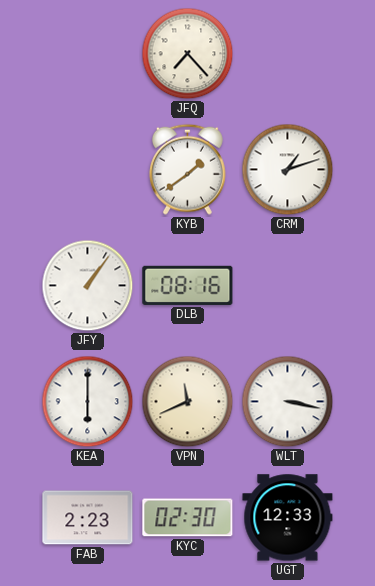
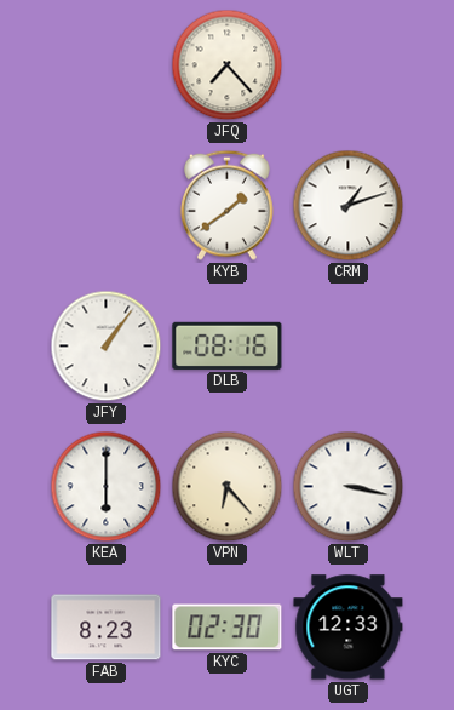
VPN: 11:41 -> 6:23
FAB: 2:23 -> 8:23
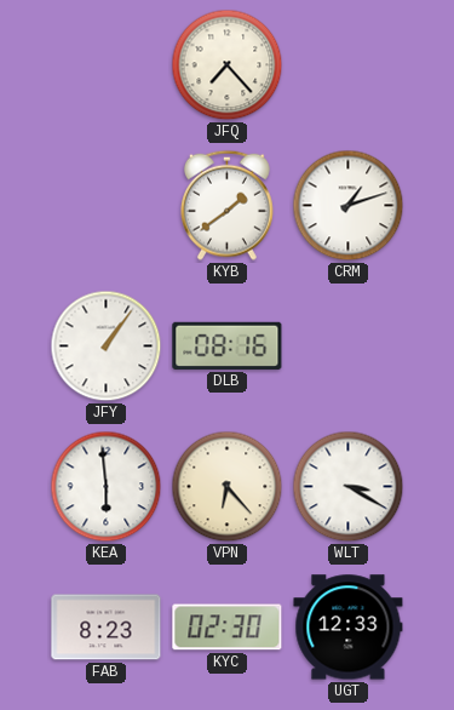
KEA: 6:00 -> 5:59
WLT: 3:17 -> 3:20
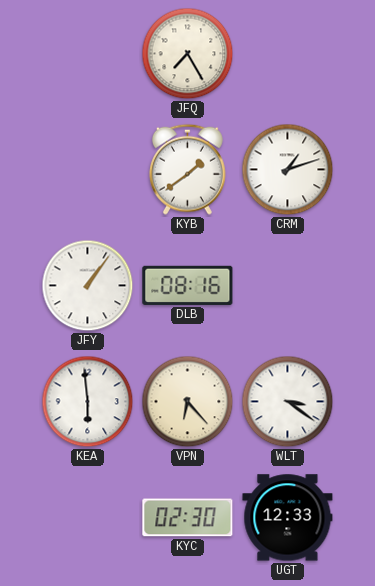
JFQ: 7:23 -> 7:25
WLT: 3:20 -> 3:21
FAB: 8:23 -> none
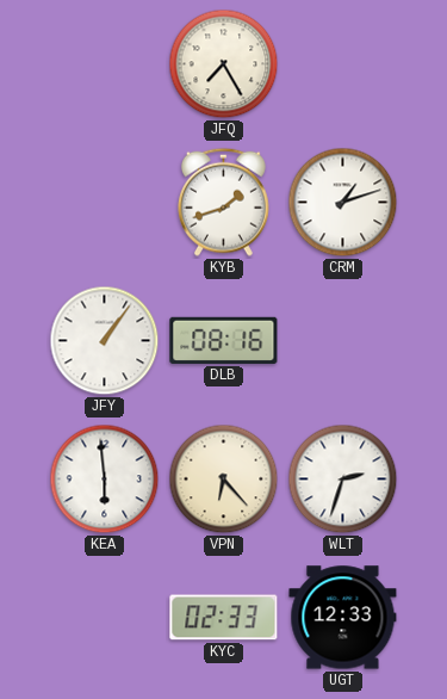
KYB: 1:39 -> 1:42
WLT: 3:21 -> 2:33
KYC: 02:30 -> 02:33
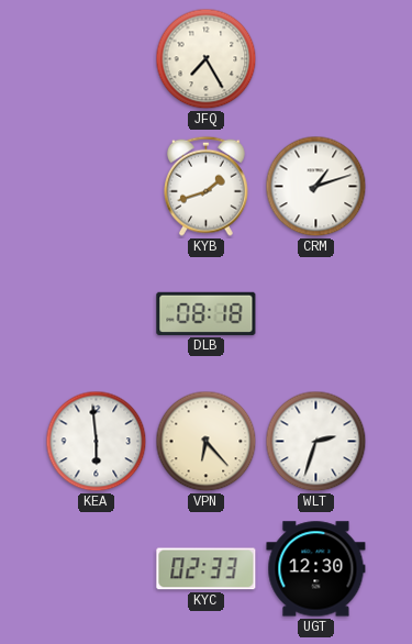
JFY: 1:06 -> none
DLB: 08:16 -> 08:18
UGT: 12:33 -> 12:30
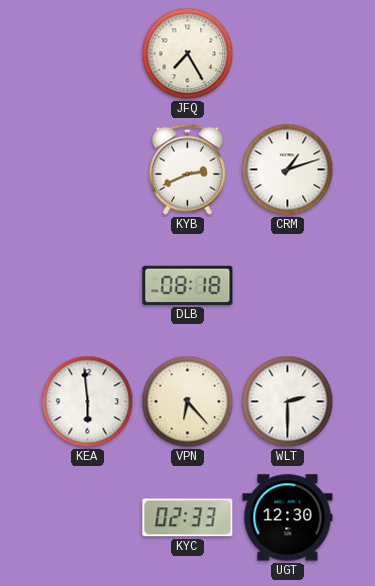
KYB: 1:42 -> 2:41
WLT: 2:33 -> 2:30
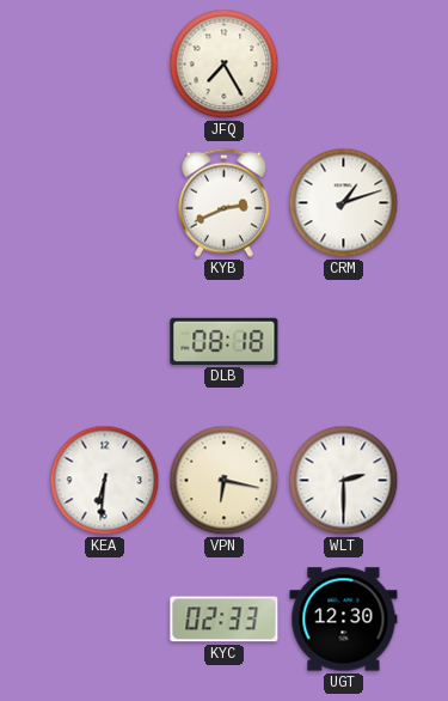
KEA: 5:59 -> 6:31
VPN: 6:23 -> 6:17
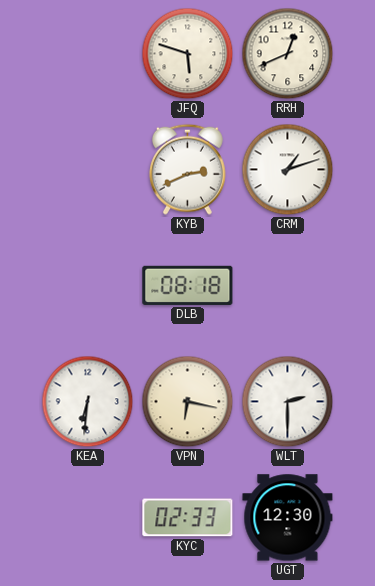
JFQ: 7:25 -> 5:48
RRH: none -> 12:41
